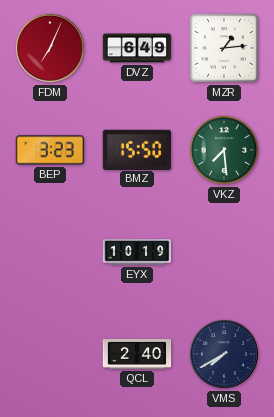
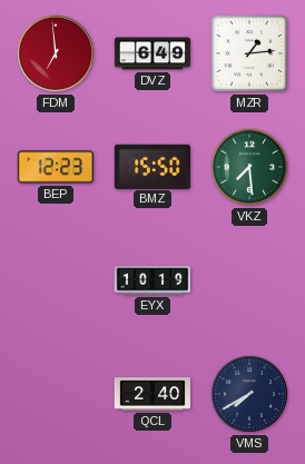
FDM: 7:04 -> 6:59
BEP: 3:23 -> 12:23
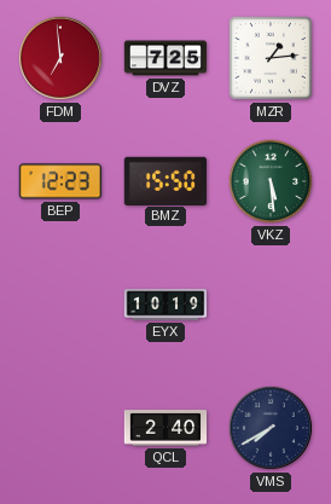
DVZ: 6:49 -> 7:25
VKZ: 7:29 -> 5:29
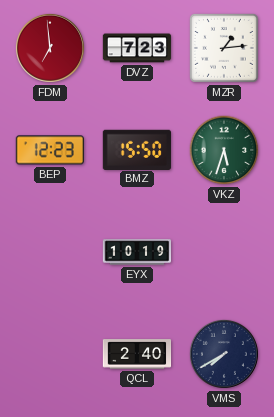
DVZ: 7:25 -> 7:23
VKZ: 5:29 -> 5:33
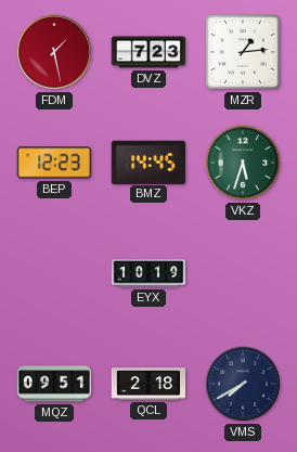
FDM: 6:59 -> 1:28
BMZ: 15:50 -> 14:45
MQZ: none -> 09:51
QCL: 2:40 -> 2:18
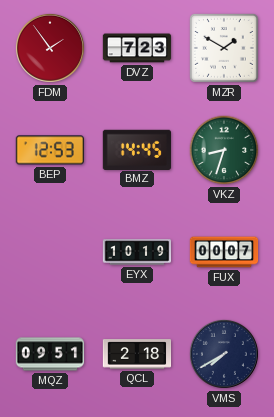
FDM: 1:28 -> 1:54
MZR: 1:14 -> 1:50
BEP: 12:23 -> 12:53
VKZ: 5:33 -> 8:33
FUX: none -> 00:07
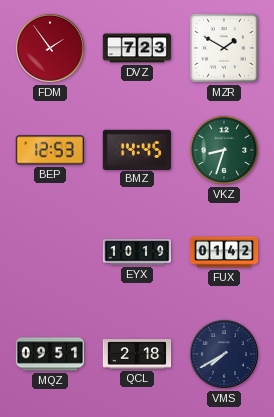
FUX: 00:07 -> 01:42
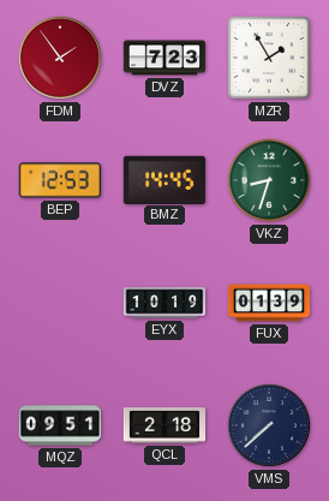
MZR: 1:50 -> 1:55
FUX: 01:42 -> 01:39
VMS: 7:40 -> 7:38
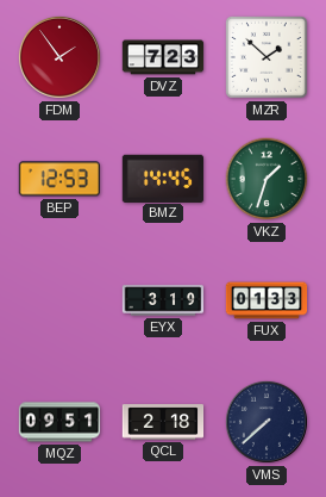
MZR: 1:55 -> 1:52
VKZ: 8:33 -> 1:33
EYX: 10:19 -> 3:19
FUX: 01:39 -> 01:33
